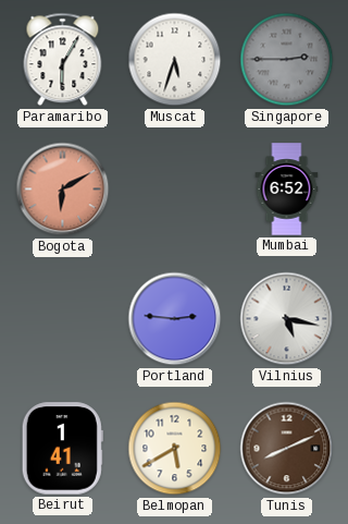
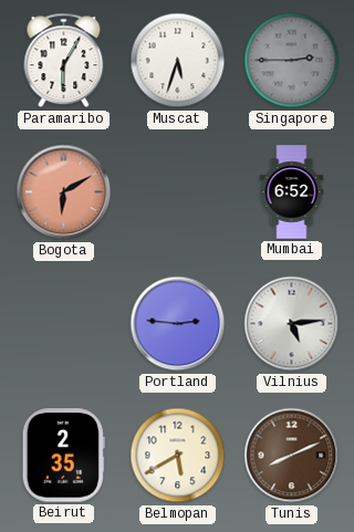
Vilnius: 5:17 -> 5:14
Beirut: 1:41 -> 2:35
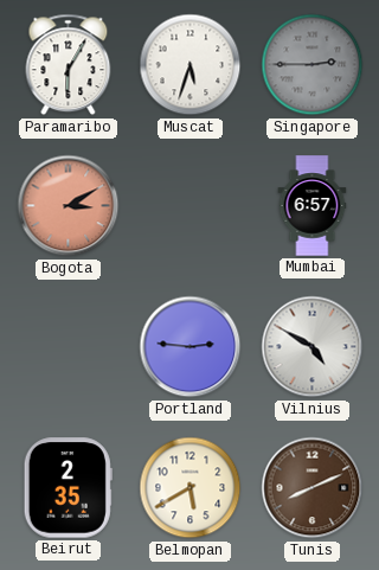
Bogota: 6:10 -> 3:10
Mumbai: 6:52 -> 6:57
Vilnius: 5:14 -> 4:50
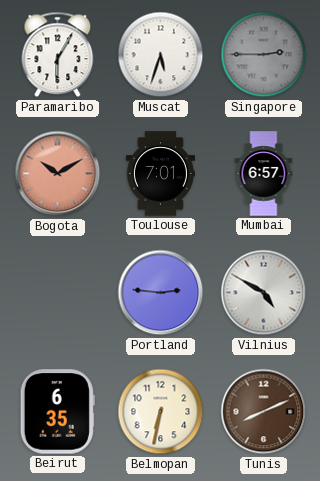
Bogota: 3:10 -> 10:10
Toulouse: none -> 7:01
Beirut: 2:35 -> 6:35
Belmopan: 5:40 -> 6:32
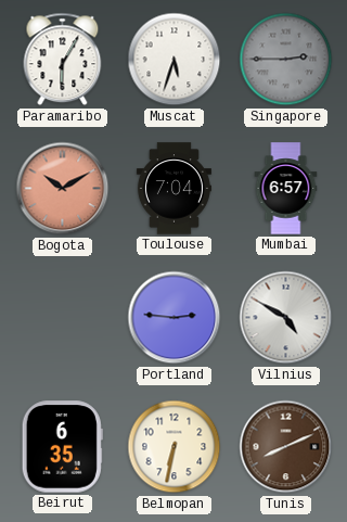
Toulouse: 7:01 -> 7:04
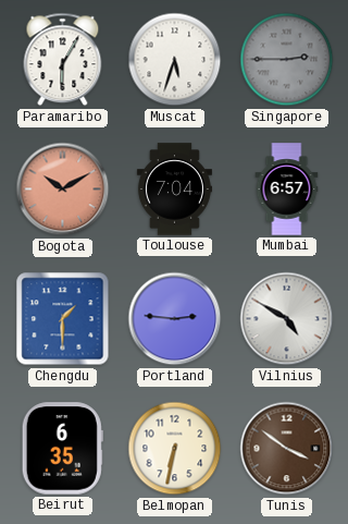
Chengdu: none -> 1:30
Tunis: 8:11 -> 3:51
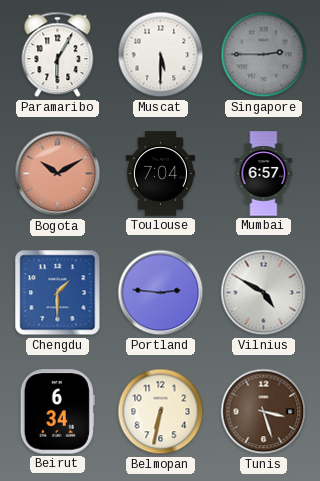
Muscat: 5:33 -> 5:30
Beirut: 6:35 -> 6:34
Tunis: 3:51 -> 3:27
